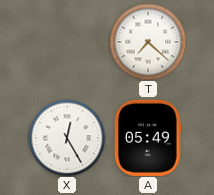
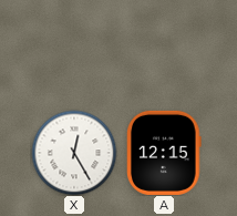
T: 7:22 -> none
A: 05:49 -> 12:15
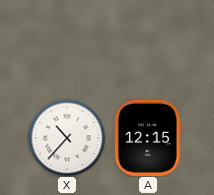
X: 12:25 -> 10:37
